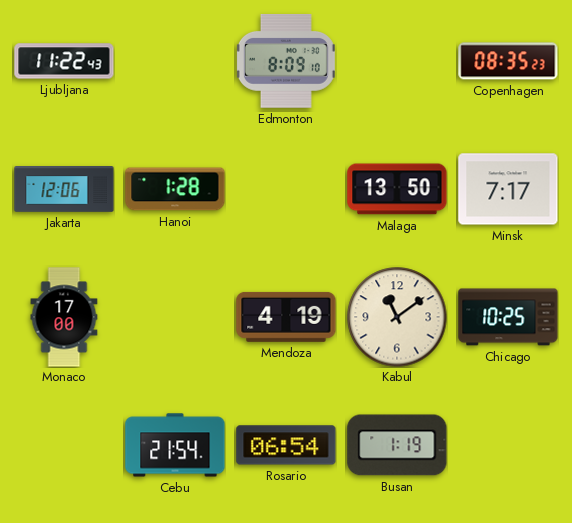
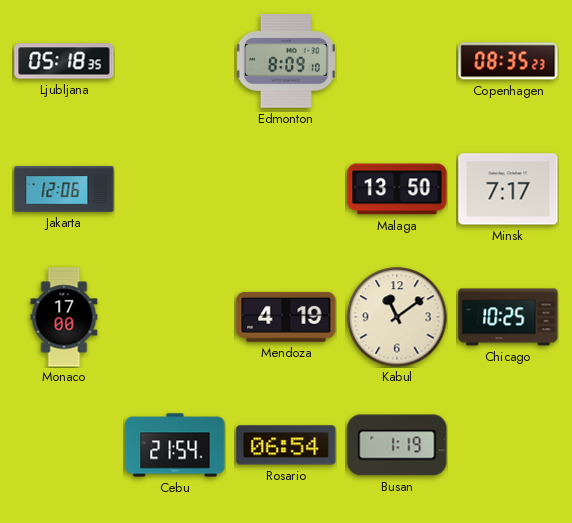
Ljubljana: 11:22 -> 05:18
Hanoi: 1:28 -> none
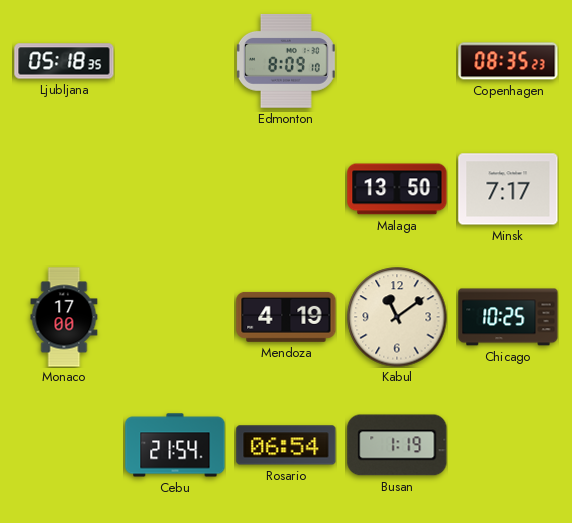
Jakarta: 12:06 -> none
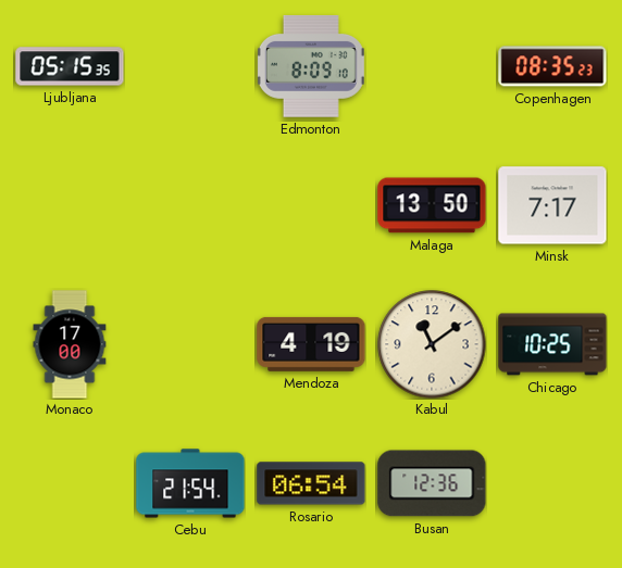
Ljubljana: 05:18 -> 05:15
Busan: 1:19 -> 12:36
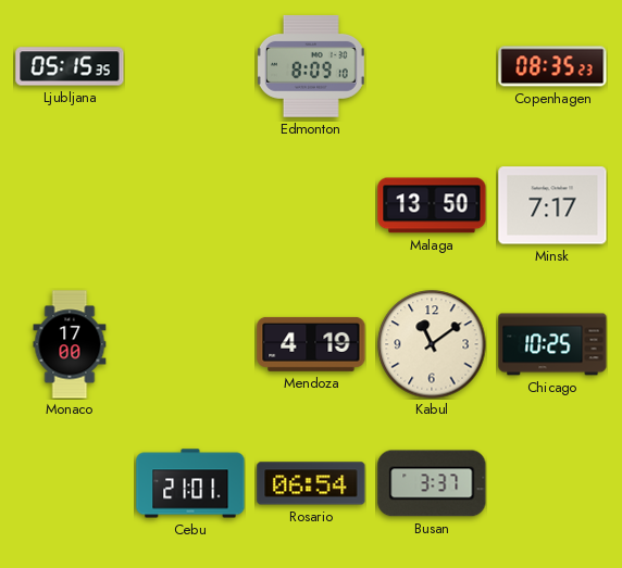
Cebu: 21:54 -> 21:01
Busan: 12:36 -> 3:37
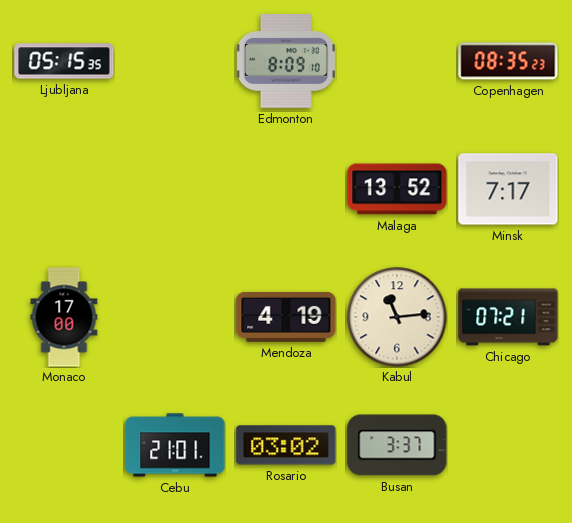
Malaga: 13:50 -> 13:52
Kabul: 11:09 -> 11:14
Chicago: 10:25 -> 07:21
Rosario: 06:54 -> 03:02
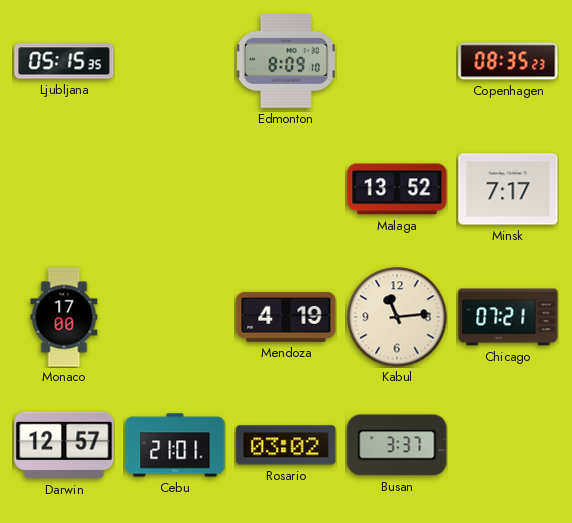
Darwin: none -> 12:57
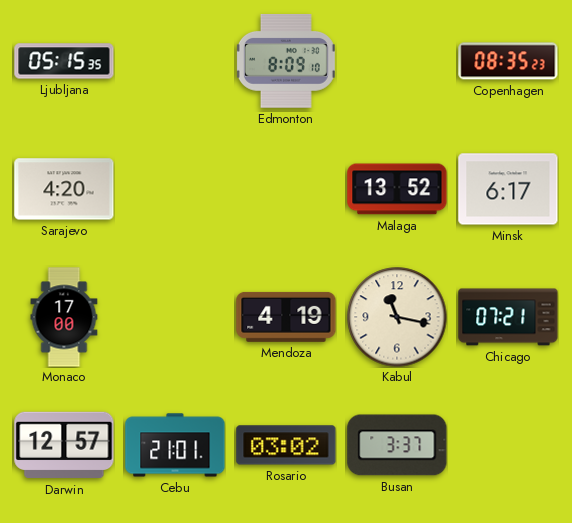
Sarajevo: none -> 4:20
Minsk: 7:17 -> 6:17
Kabul: 11:14 -> 11:17
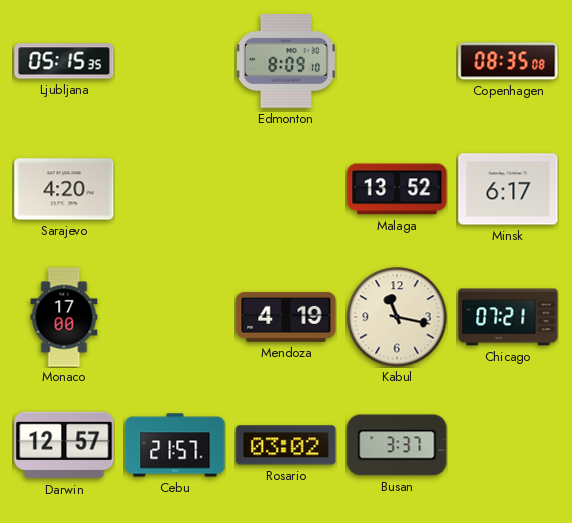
Copenhagen: 08:35:23 -> 08:35:08
Cebu: 21:01 -> 21:57
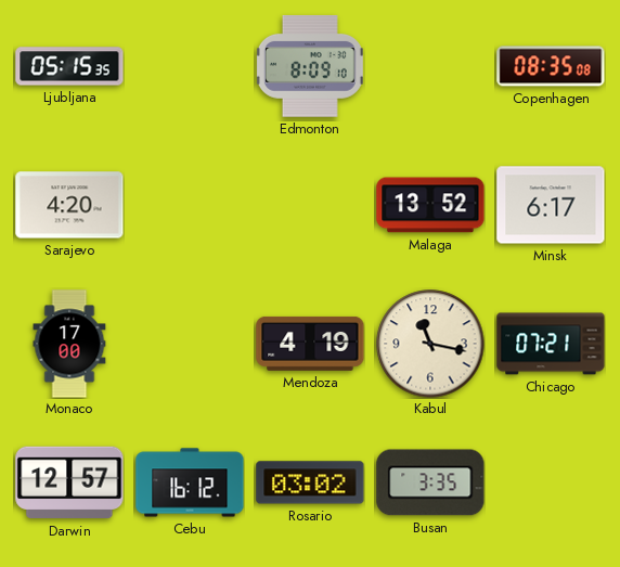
Cebu: 21:57 -> 16:12
Busan: 3:37 -> 3:35
